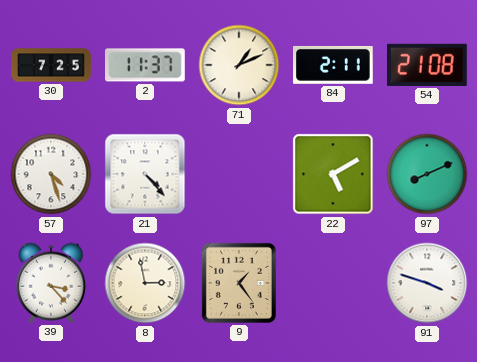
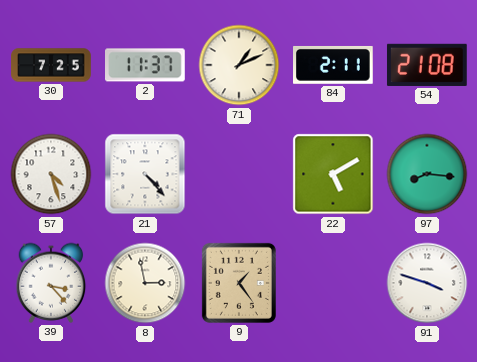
97: 8:11 -> 8:16
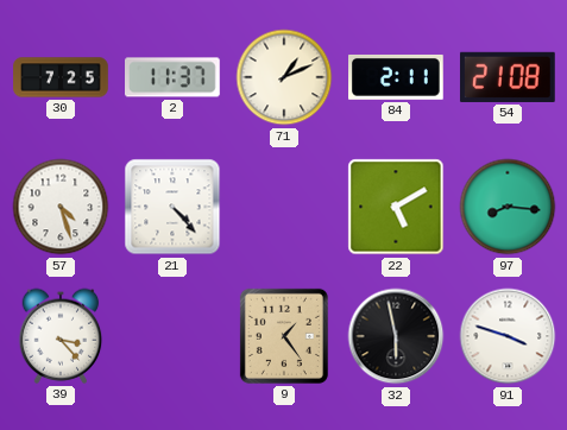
8: 2:58 -> none
32: none -> 5:58
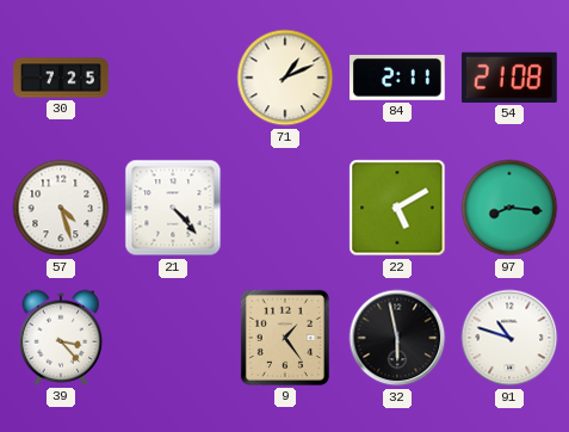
2: 11:37 -> none
91: 3:48 -> 10:48
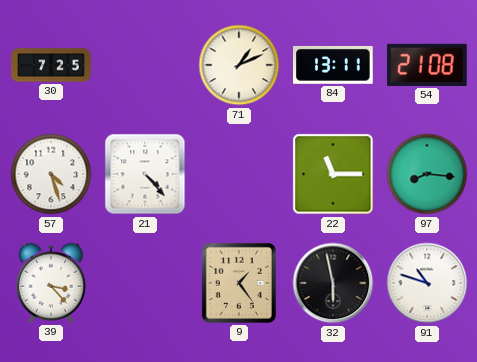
84: 2:11 -> 13:11
22: 5:10 -> 11:15
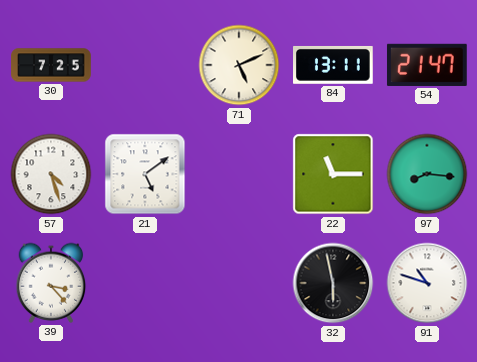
71: 1:11 -> 5:11
54: 21:08 -> 21:47
21: 4:23 -> 5:09
9: 1:24 -> none
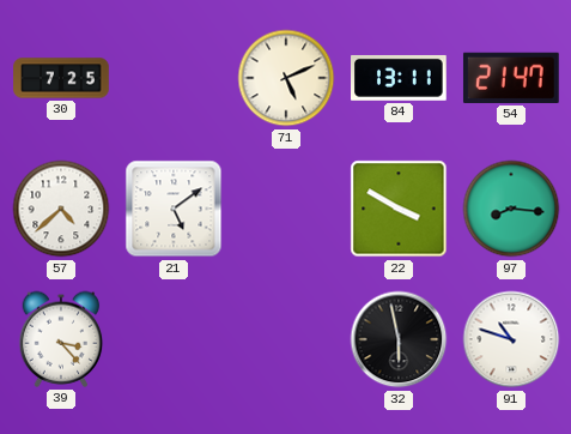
57: 4:27 -> 4:38
22: 11:15 -> 3:50
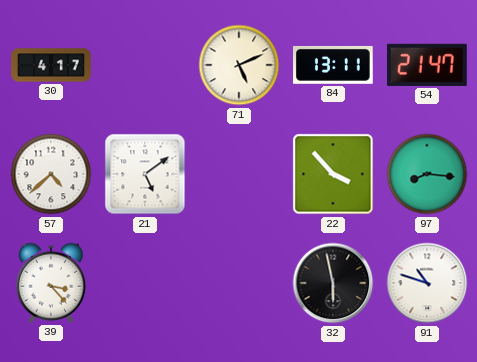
30: 7:25 -> 4:17
22: 3:50 -> 3:53
